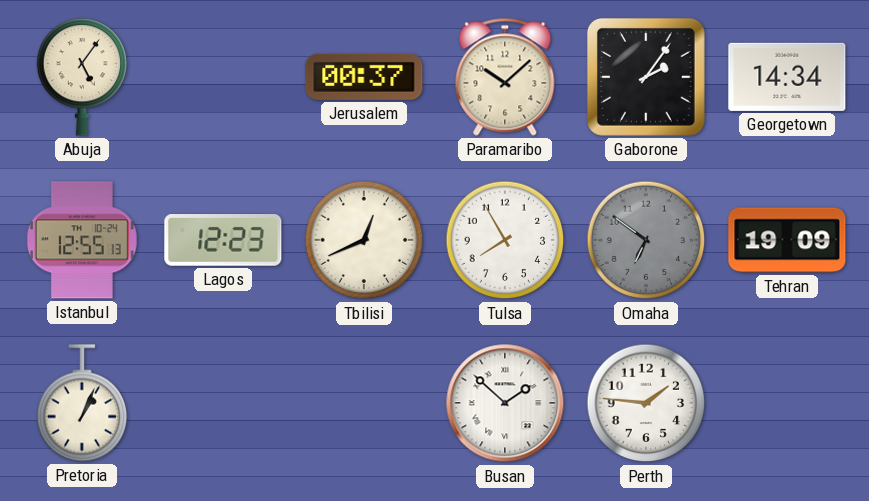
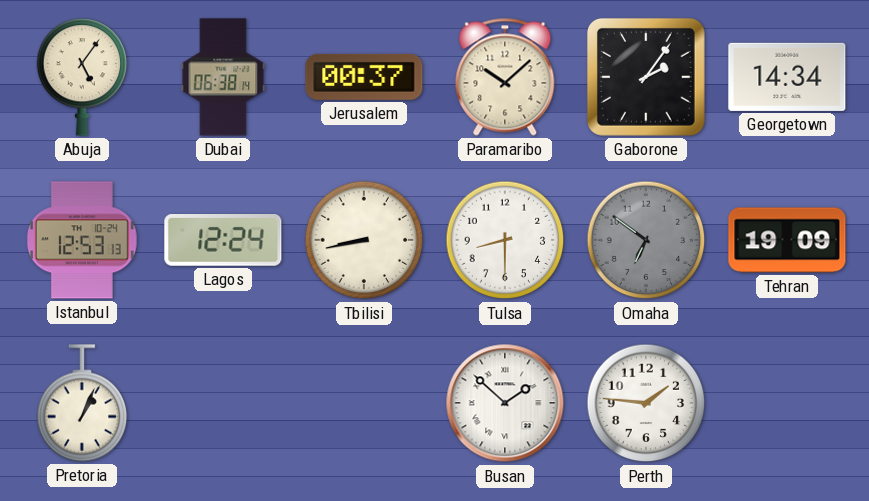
Dubai: none -> 06:38
Istanbul: 12:55 -> 12:53
Lagos: 12:23 -> 12:24
Tbilisi: 12:41 -> 8:43
Tulsa: 7:55 -> 8:30
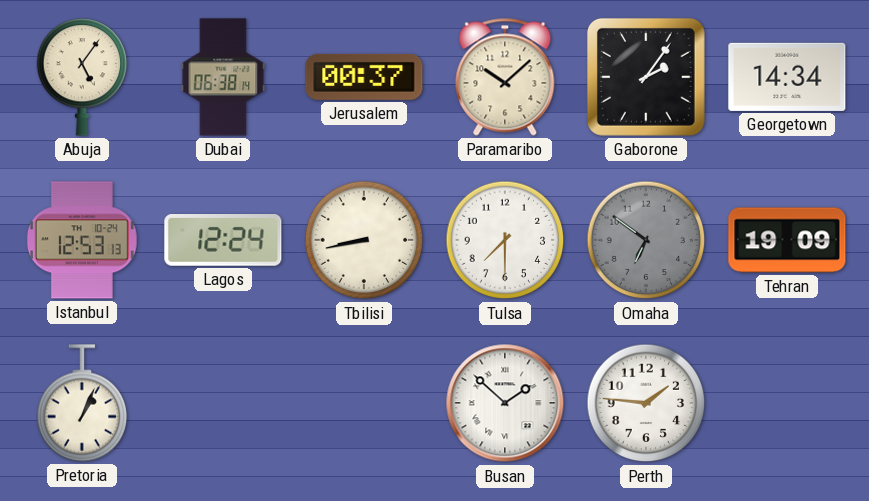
Tulsa: 8:30 -> 7:30
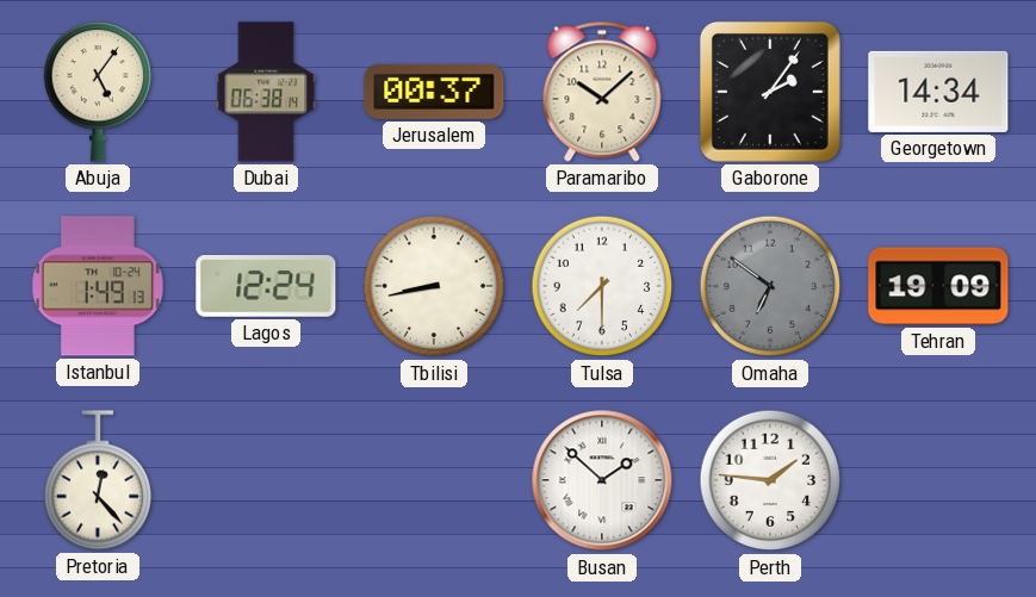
Istanbul: 12:53 -> 1:49
Pretoria: 1:04 -> 12:23
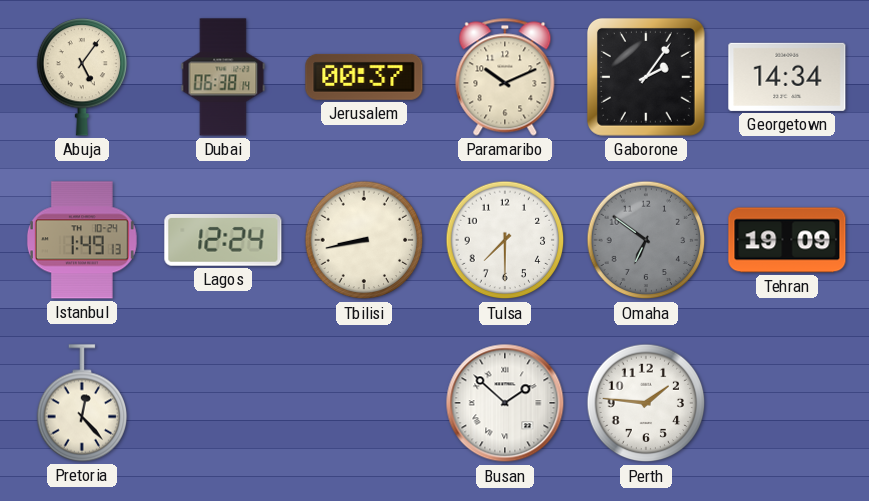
Paramaribo: 10:08 -> 10:11
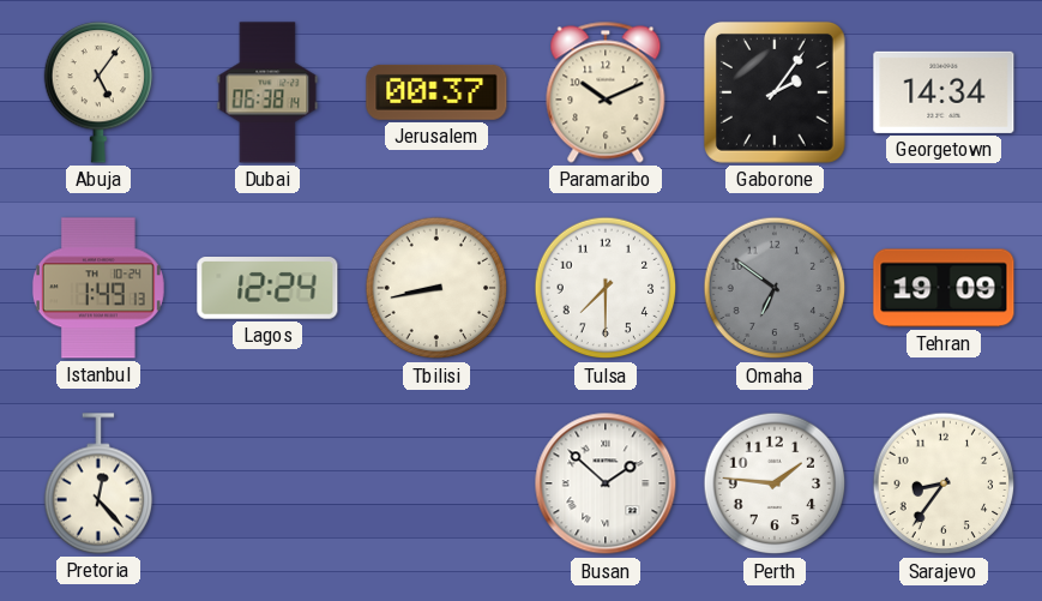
Sarajevo: none -> 8:36
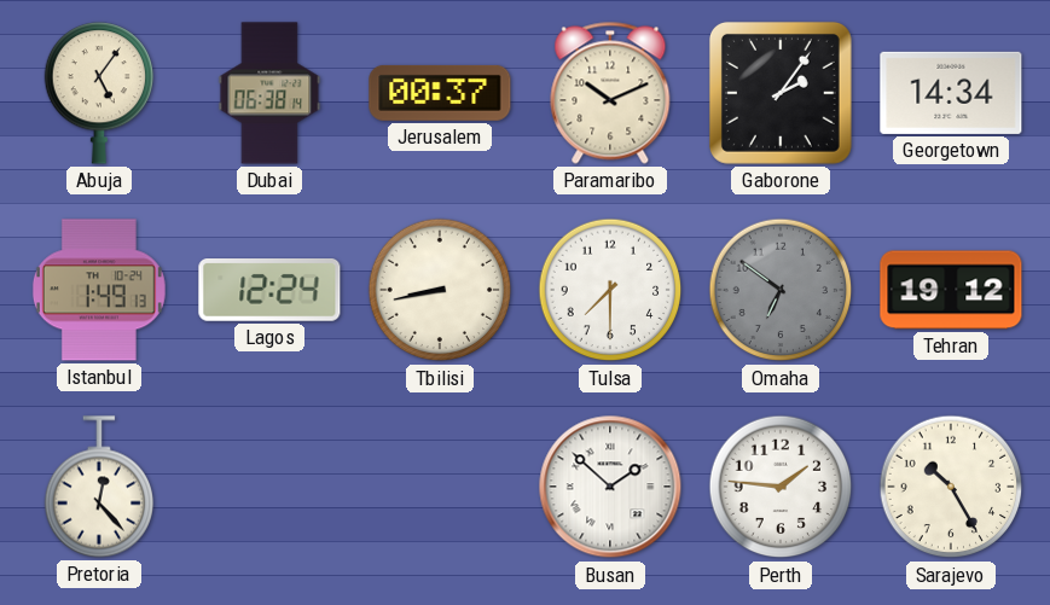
Tehran: 19:09 -> 19:12
Sarajevo: 8:36 -> 10:25
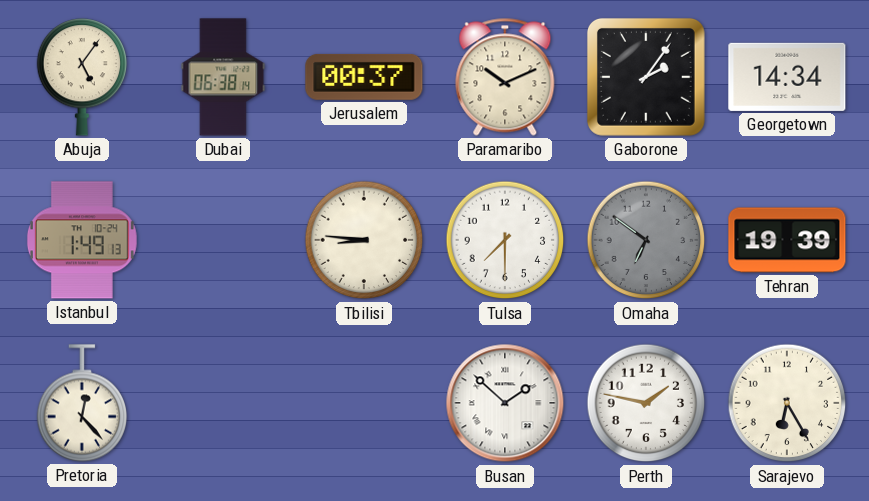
Lagos: 12:24 -> none
Tbilisi: 8:43 -> 8:46
Tehran: 19:12 -> 19:39
Perth: 1:46 -> 1:47
Sarajevo: 10:25 -> 6:25
